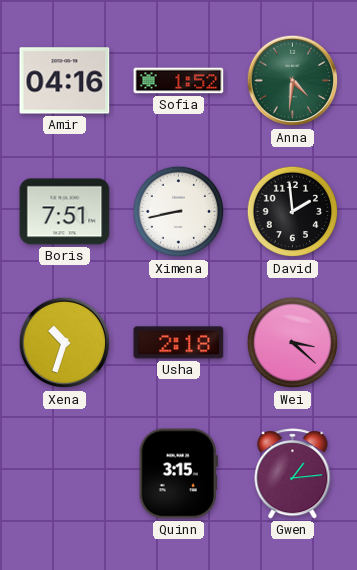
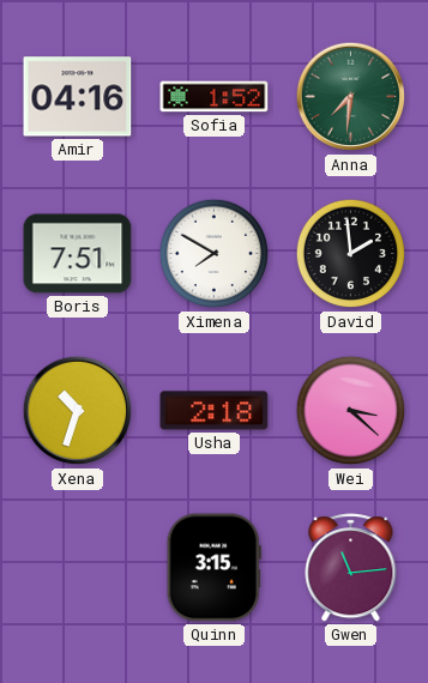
Anna: 4:31 -> 7:31
Ximena: 8:43 -> 7:50
Gwen: 1:14 -> 11:14
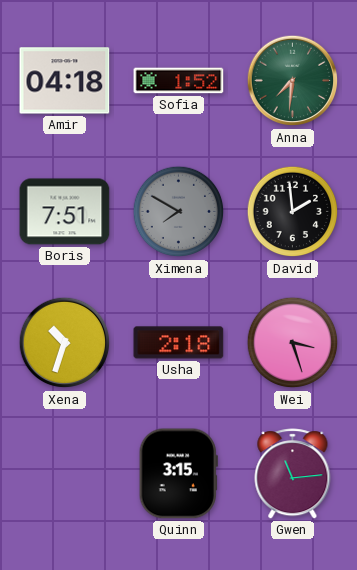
Amir: 04:16 -> 04:18
Ximena dial: white -> grey
Wei: 3:22 -> 3:27
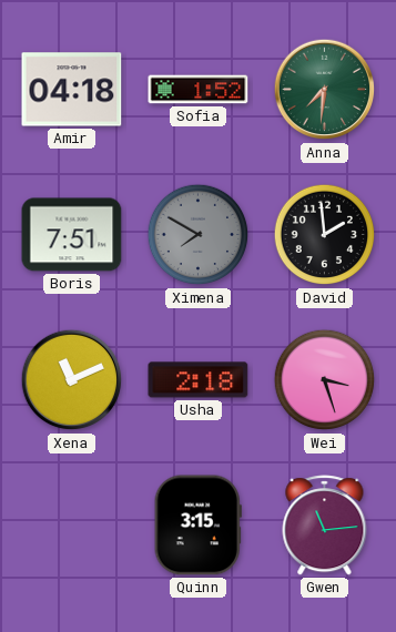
Xena: 10:33 -> 11:11
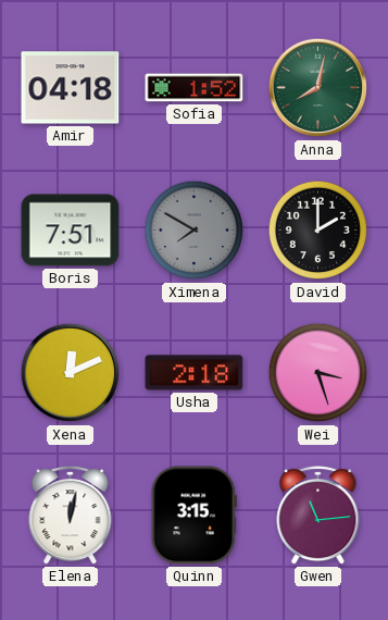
Anna: 7:31 -> 8:02
David: 1:59 -> 2:00
Xena: 11:11 -> 12:11
Elena: none -> 12:02
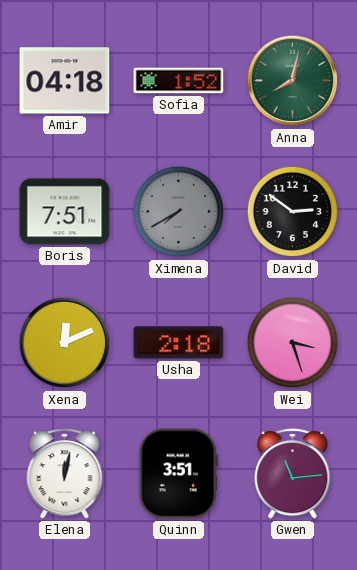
Ximena: 7:50 -> 7:40
David: 2:00 -> 2:51
Quinn: 3:15 -> 3:51
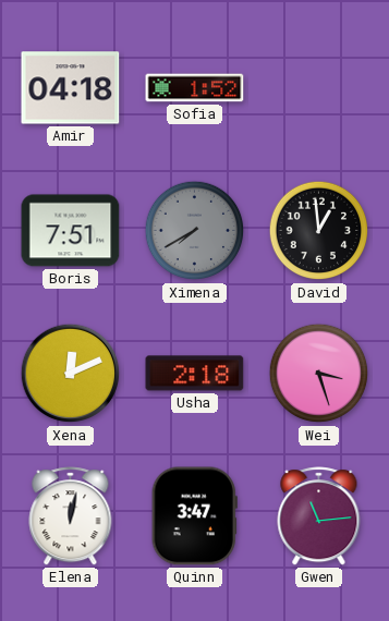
Anna: 8:02 -> none
David: 2:51 -> 12:59
Quinn: 3:51 -> 3:47
